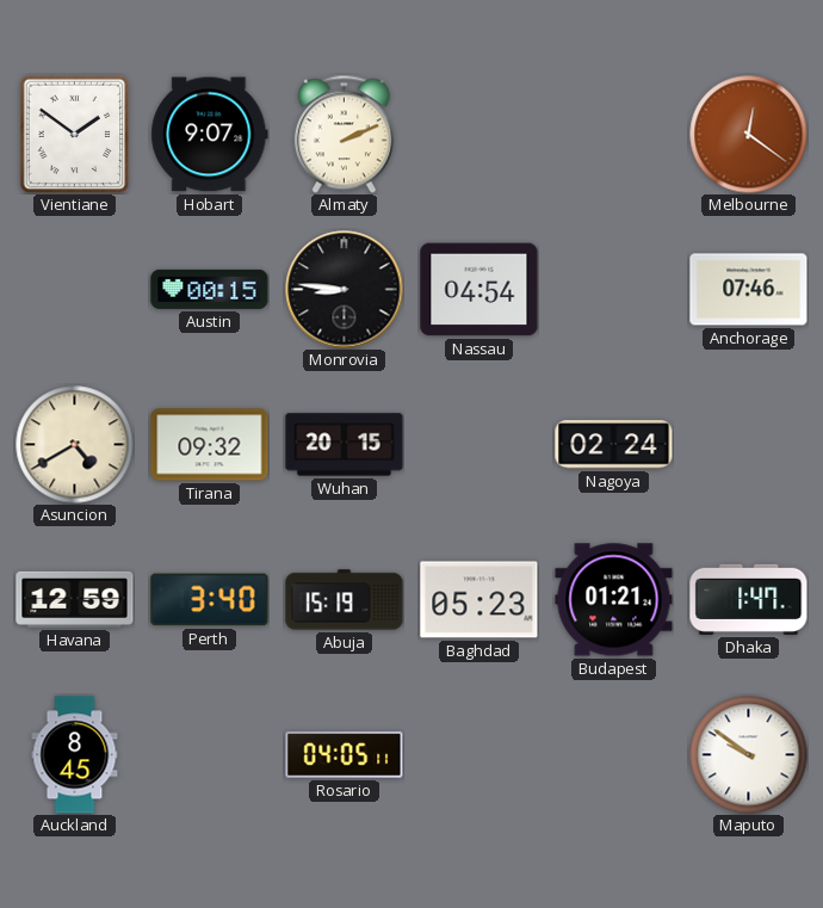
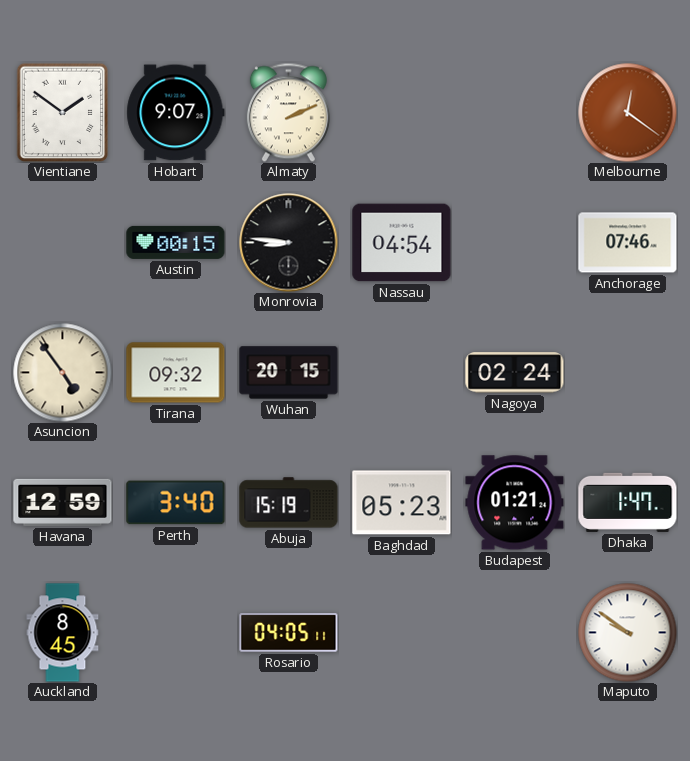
Asuncion: 4:40 -> 4:54
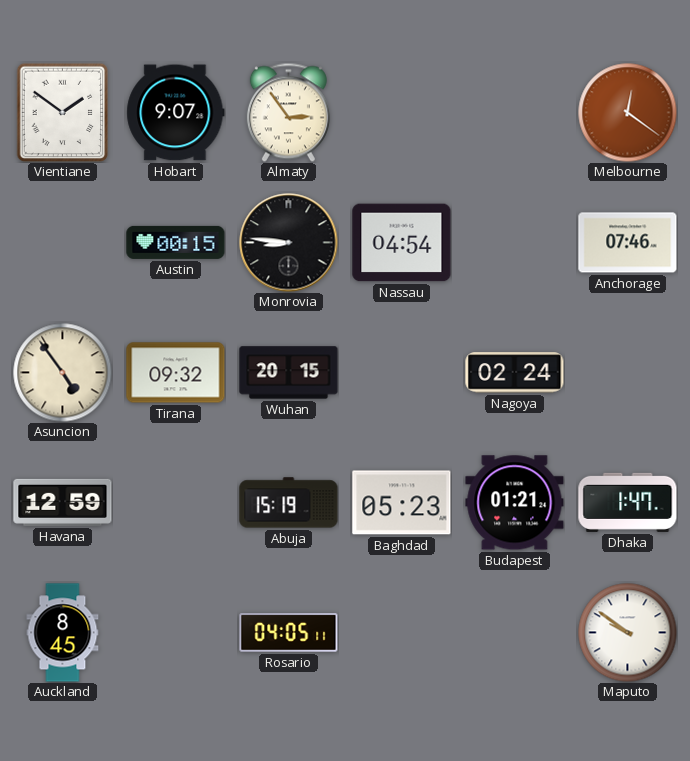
Almaty: 2:11 -> 2:54
Perth: 3:40 -> none
